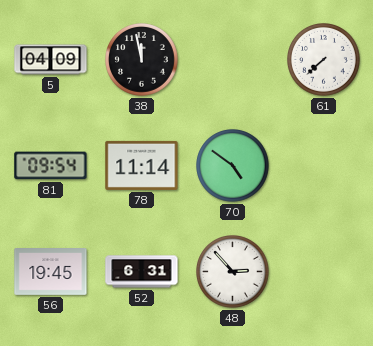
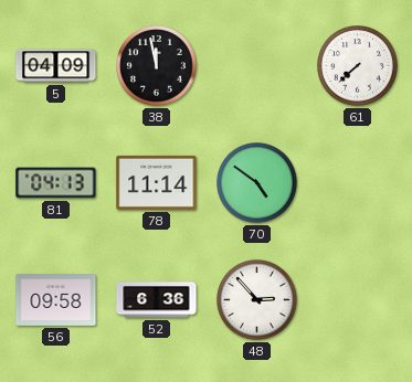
81: 09:54 -> 04:13
56: 19:45 -> 09:58
52: 6:31 -> 6:36
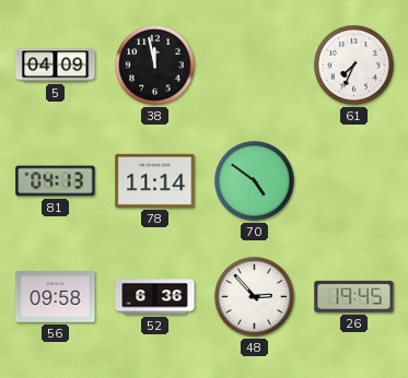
61: 7:38 -> 7:34
26: none -> 19:45
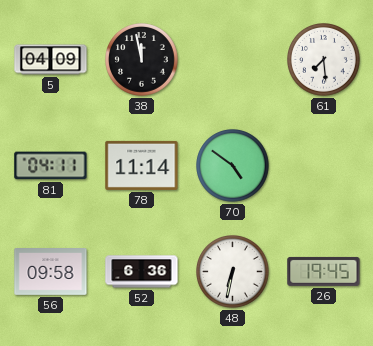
61: 7:34 -> 7:29
81: 04:13 -> 04:11
48: 2:53 -> 6:32
